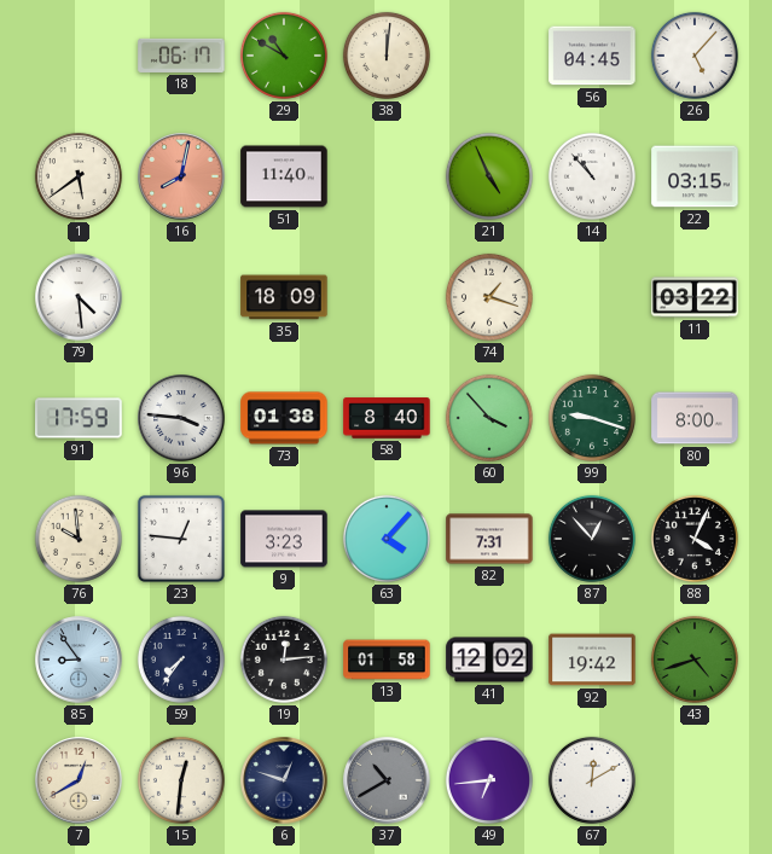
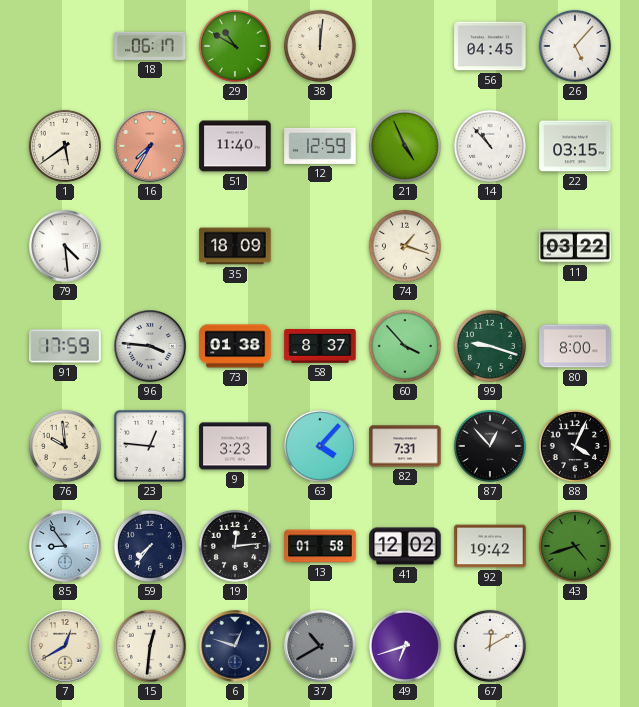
16: 8:02 -> 7:35
12: none -> 12:59
58: 8:40 -> 8:37
49: 6:44 -> 6:42
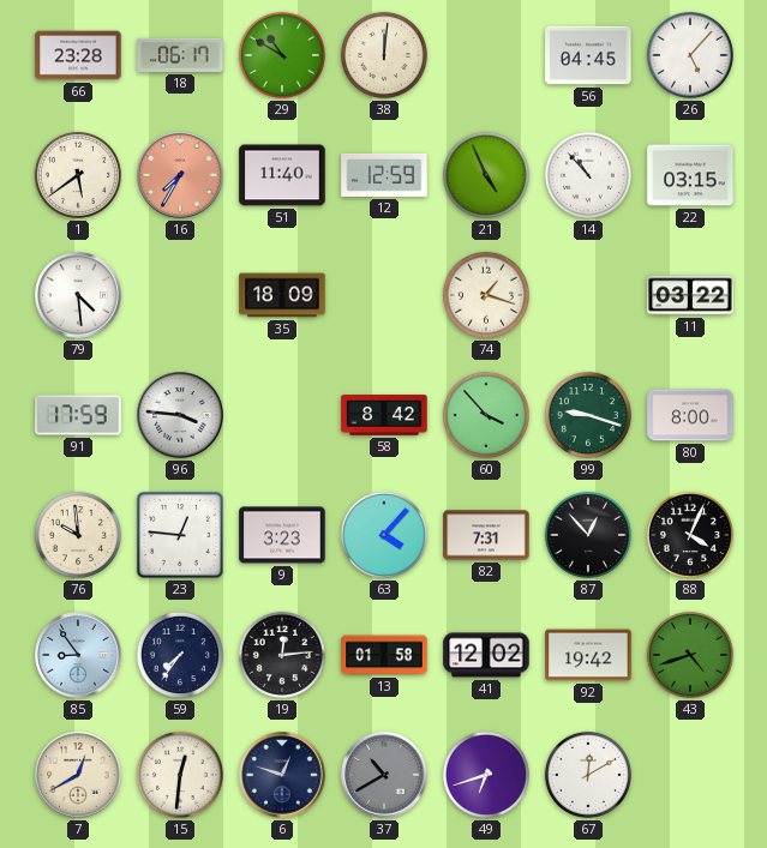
66: none -> 23:28
73: 01:38 -> none
58: 8:37 -> 8:42
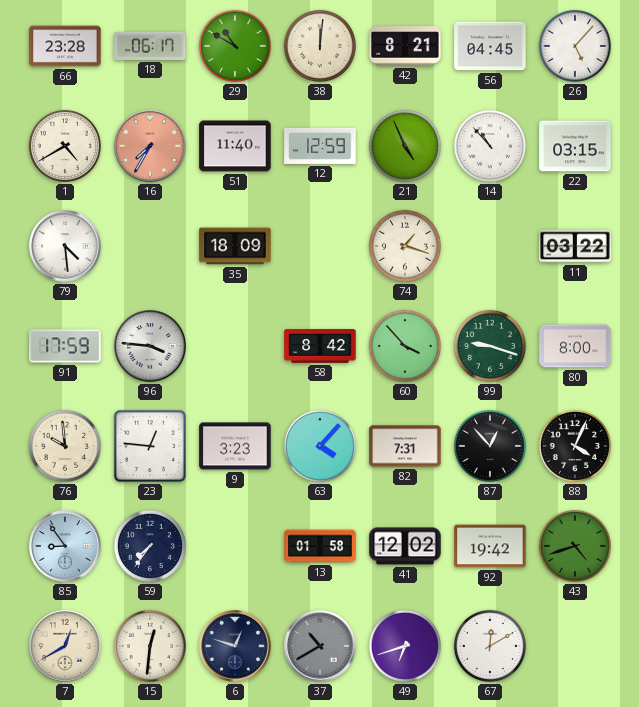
42: none -> 8:21
1: 5:39 -> 4:40
19: 12:14 -> none
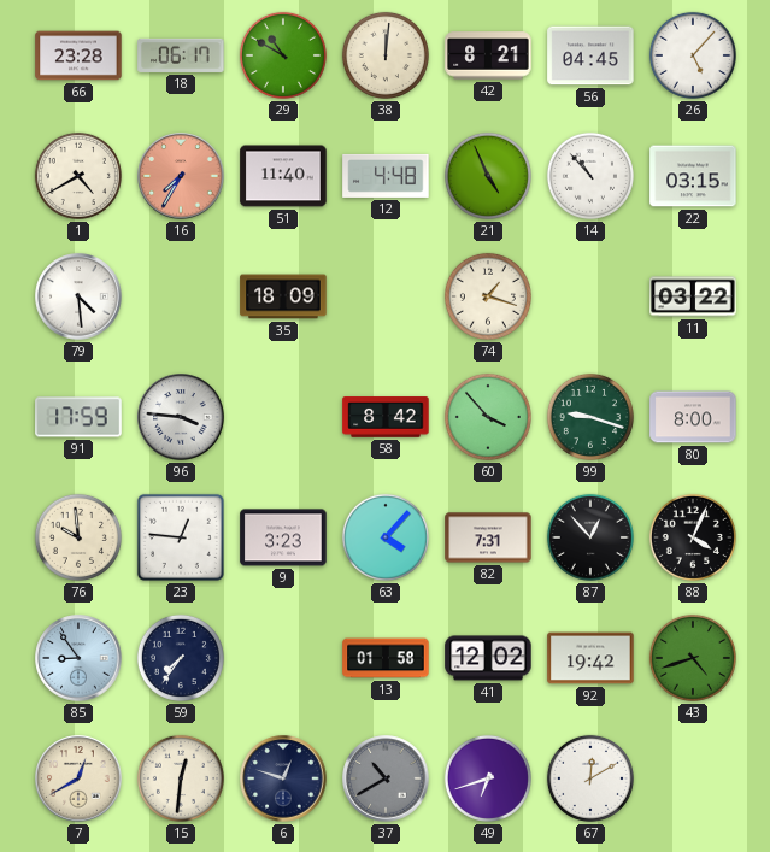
12: 12:59 -> 4:48
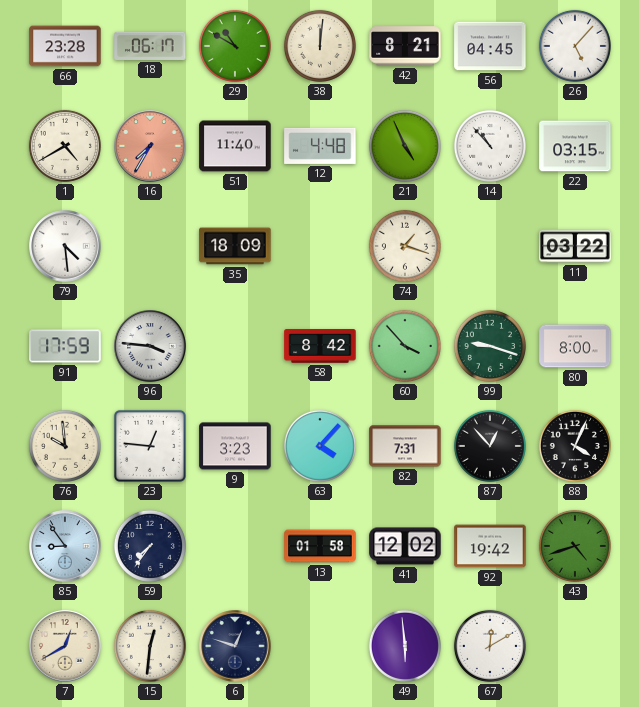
37: 10:40 -> none
49: 6:42 -> 5:59
